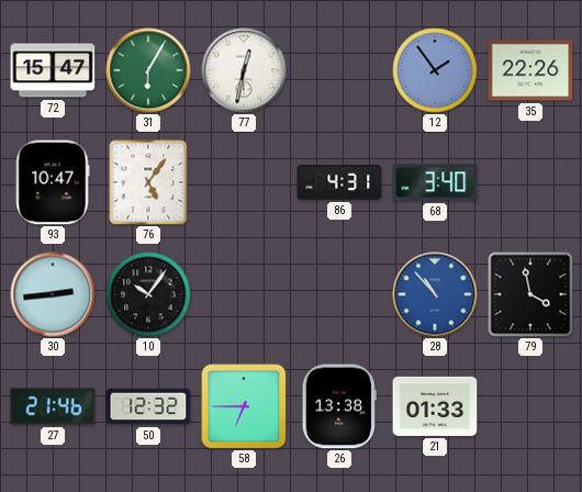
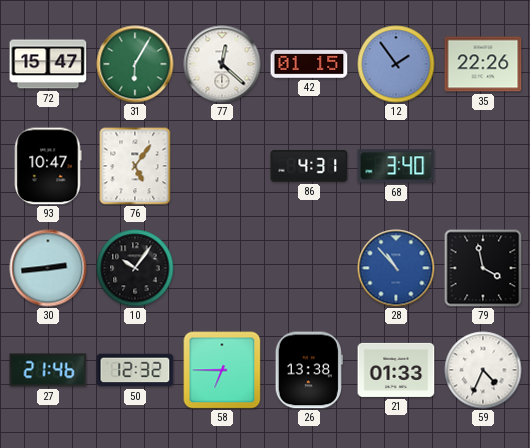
77: 12:32 -> 12:22
42: none -> 01:15
59: none -> 4:34
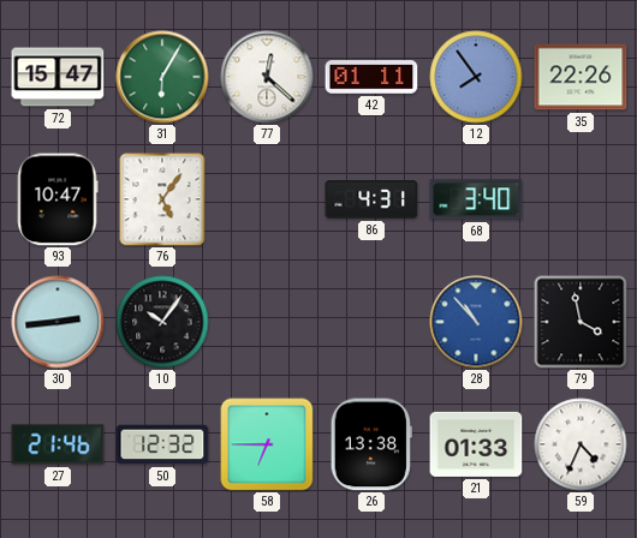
42: 01:15 -> 01:11
12: 1:54 -> 7:54
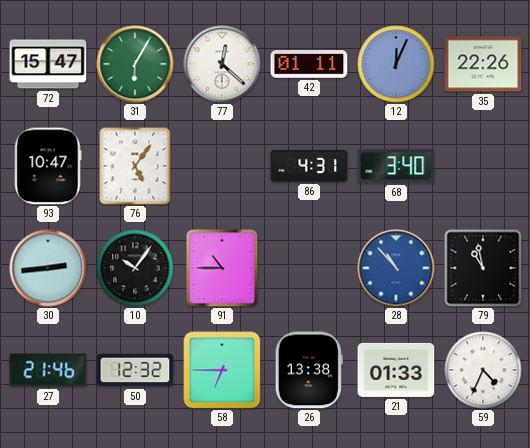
12: 7:54 -> 12:04
91: none -> 10:45
79: 3:58 -> 10:58
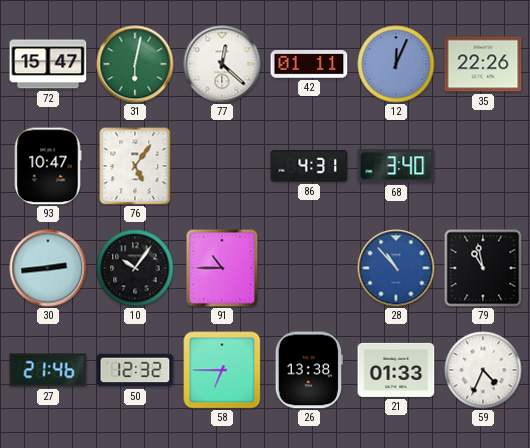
31: 6:05 -> 6:02
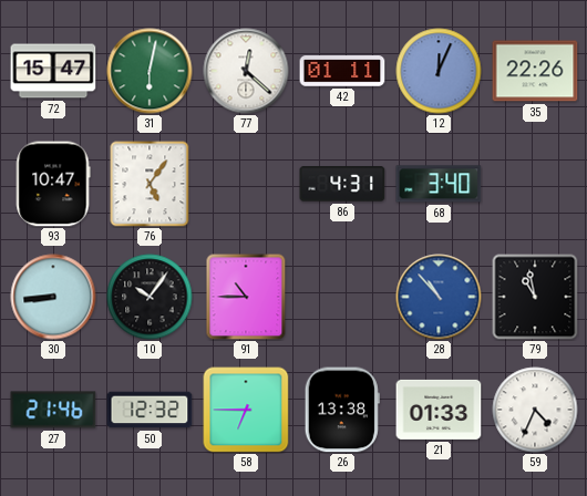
30: 2:44 -> 8:44
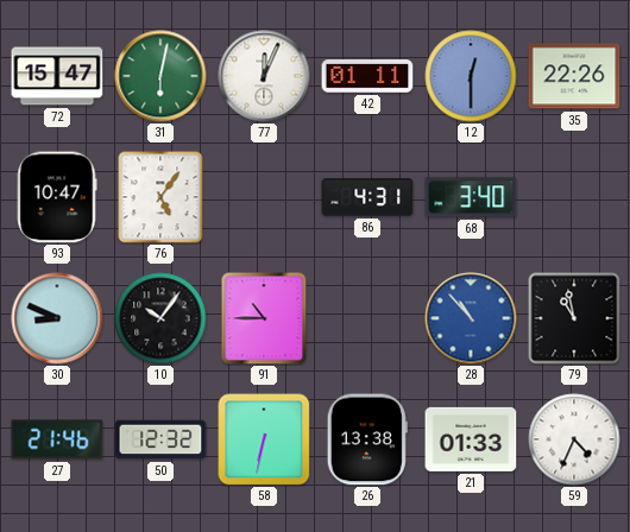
77: 12:22 -> 12:04
12: 12:04 -> 12:30
30: 8:44 -> 8:49
58: 6:45 -> 6:32
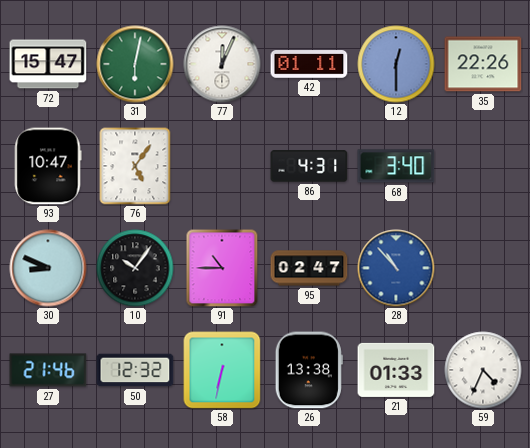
95: none -> 02:47
79: 10:58 -> none
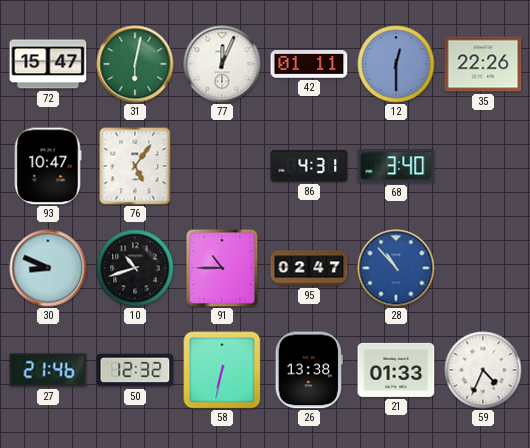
10: 10:06 -> 10:42
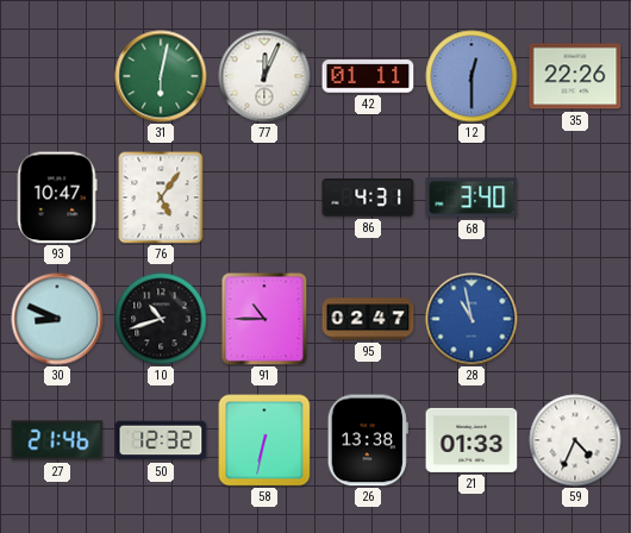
72: 15:47 -> none
28: 10:53 -> 10:58
